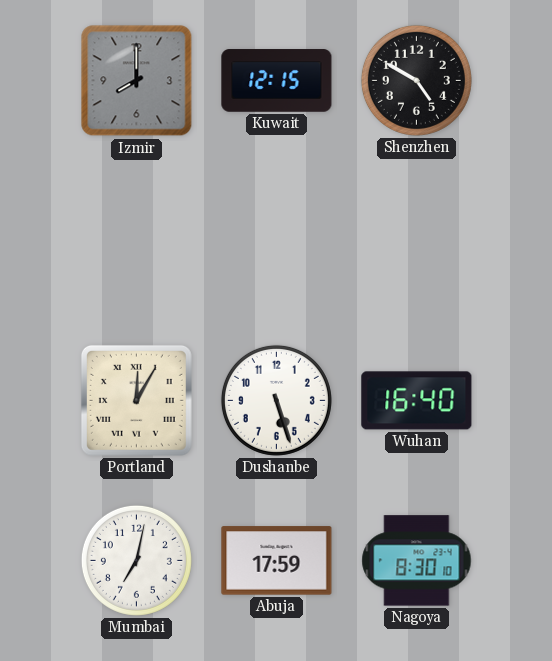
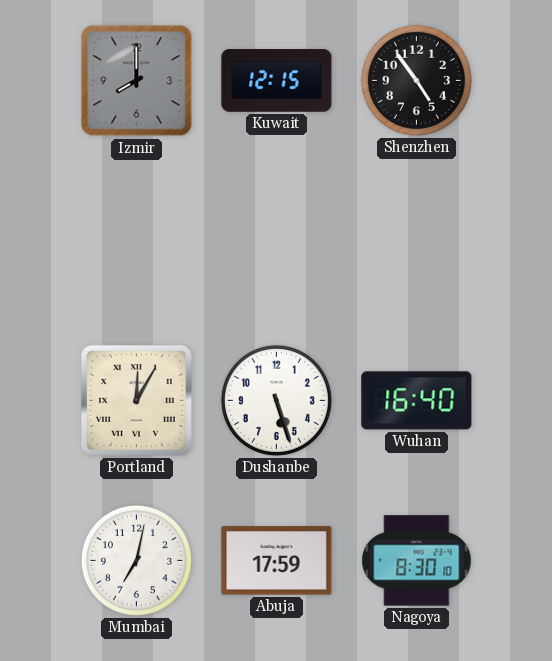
Shenzhen: 4:50 -> 4:54
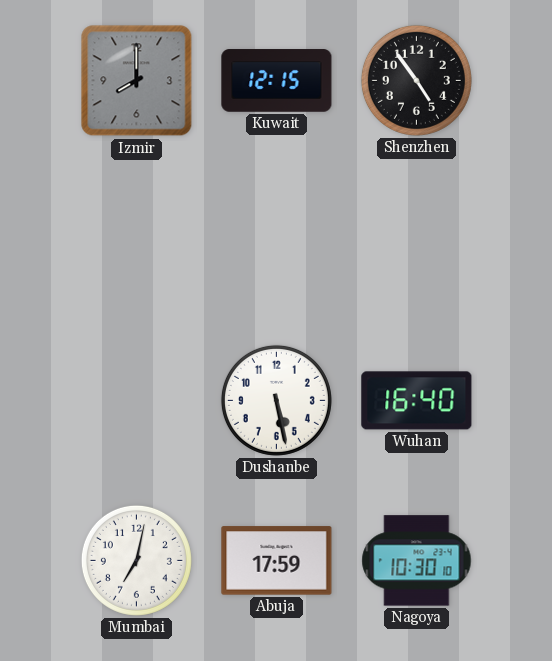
Portland: 12:05 -> none
Dushanbe: 5:27 -> 5:28
Nagoya: 8:30 -> 10:30
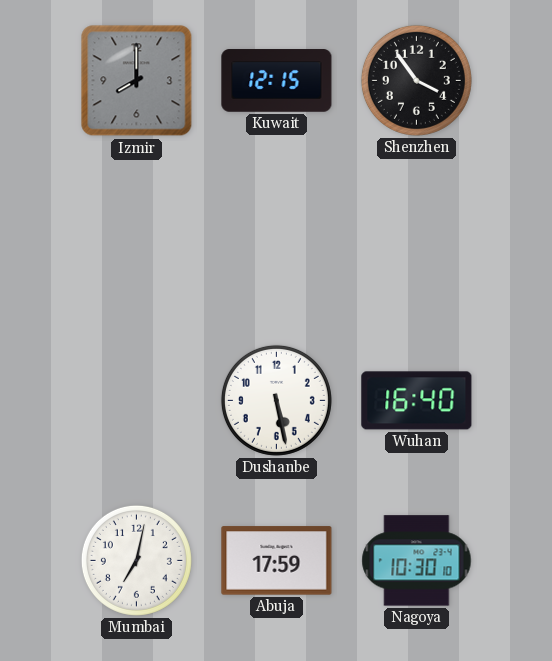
Shenzhen: 4:54 -> 3:54
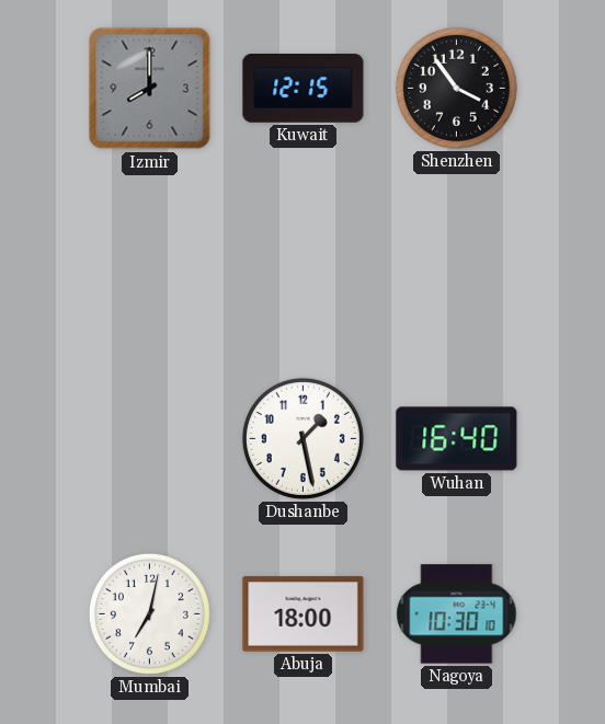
Dushanbe: 5:28 -> 1:28
Abuja: 17:59 -> 18:00
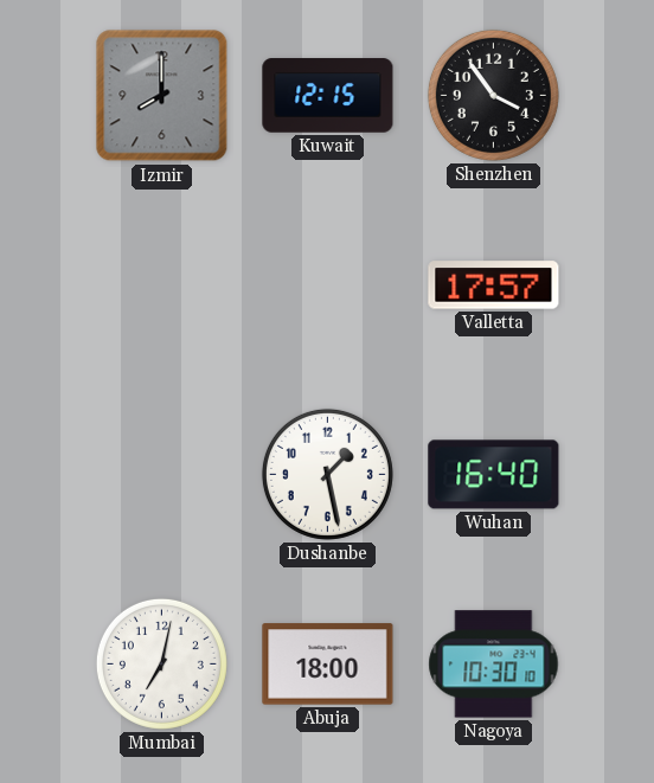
Valletta: none -> 17:57
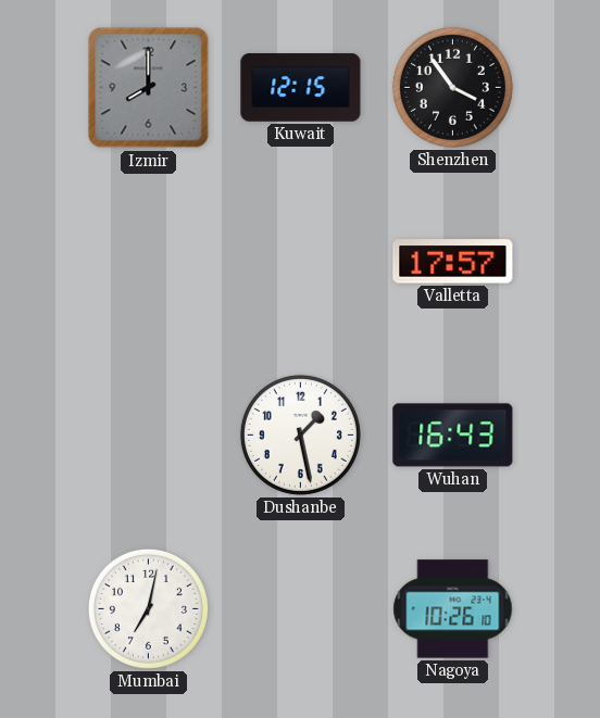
Wuhan: 16:40 -> 16:43
Abuja: 18:00 -> none
Nagoya: 10:30 -> 10:26
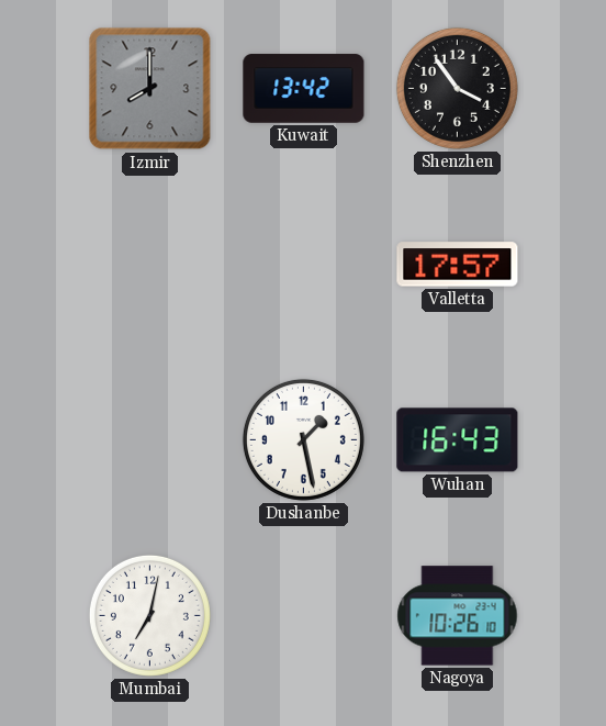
Kuwait: 12:15 -> 13:42
